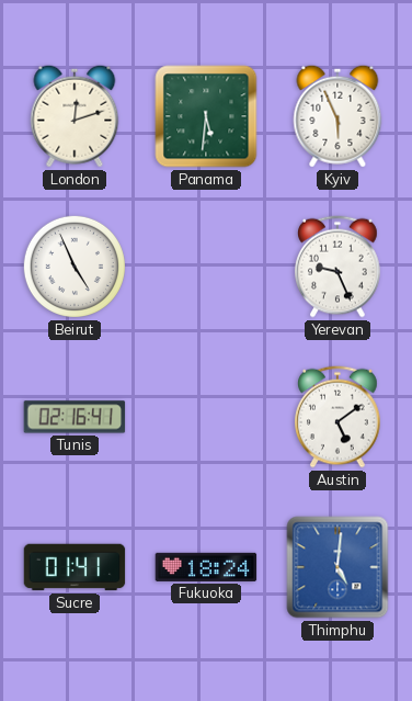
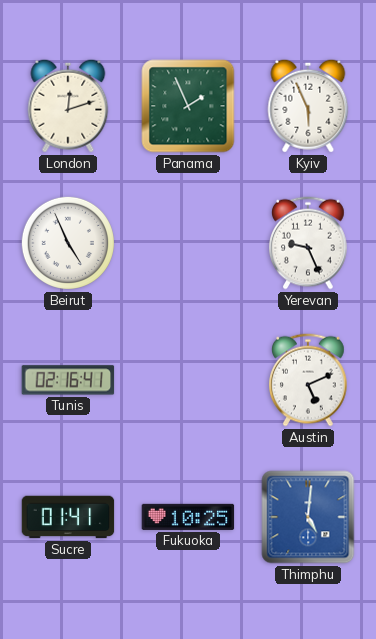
Panama: 5:31 -> 1:56
Austin: 5:09 -> 5:11
Fukuoka: 18:24 -> 10:25
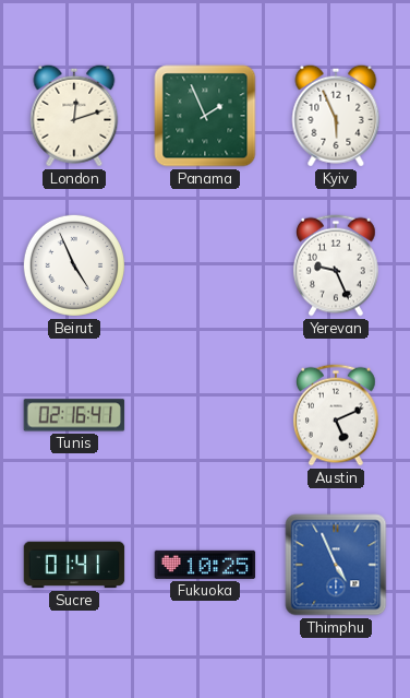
Thimphu: 5:01 -> 4:56
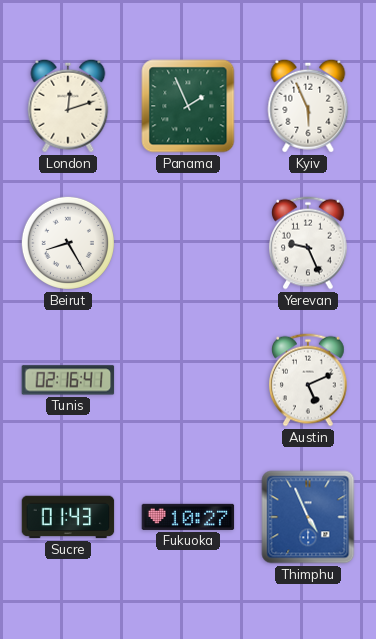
Beirut: 4:56 -> 8:25
Sucre: 01:41 -> 01:43
Fukuoka: 10:25 -> 10:27
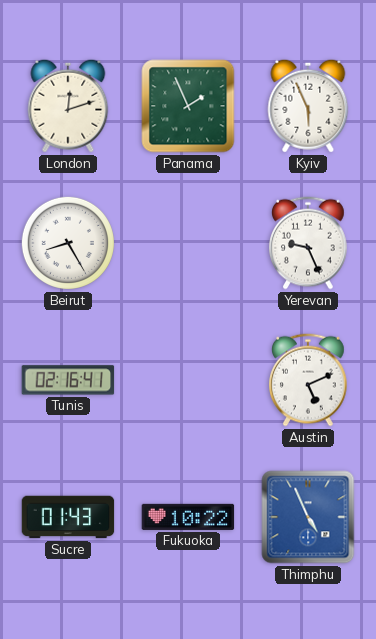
Fukuoka: 10:27 -> 10:22
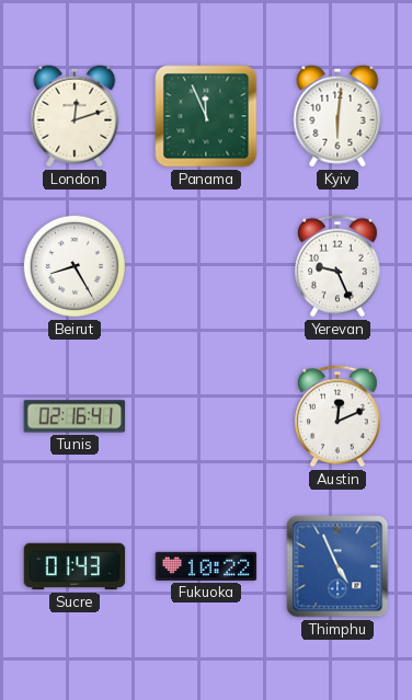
Panama: 1:56 -> 11:56
Kyiv: 5:56 -> 6:01
Austin: 5:11 -> 12:11
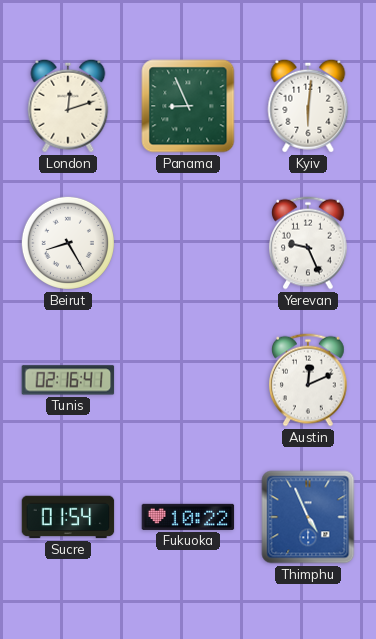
Panama: 11:56 -> 8:56
Sucre: 01:43 -> 01:54
